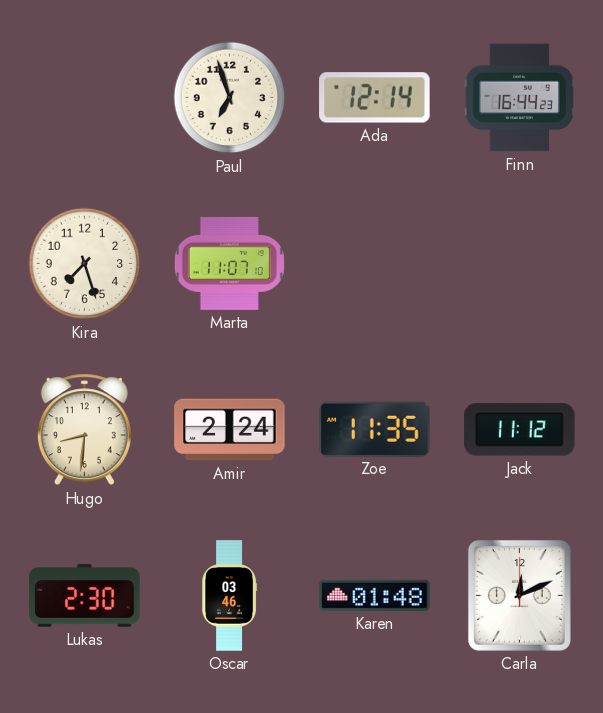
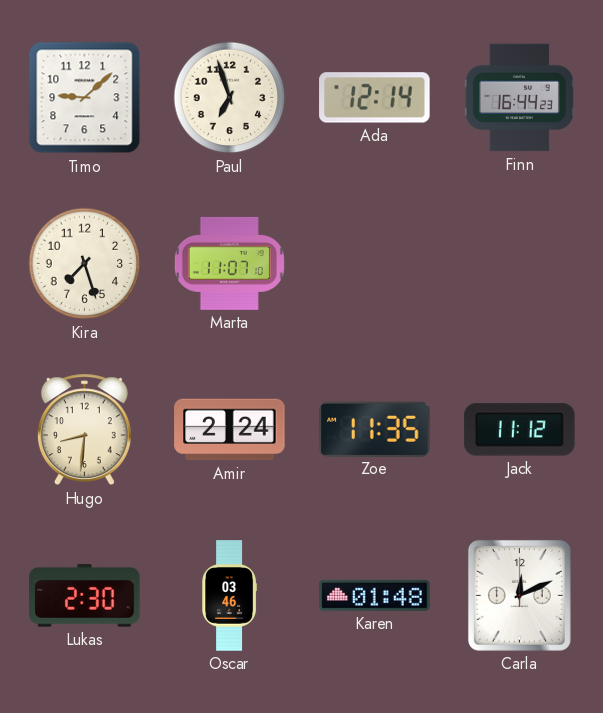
Timo: none -> 9:08
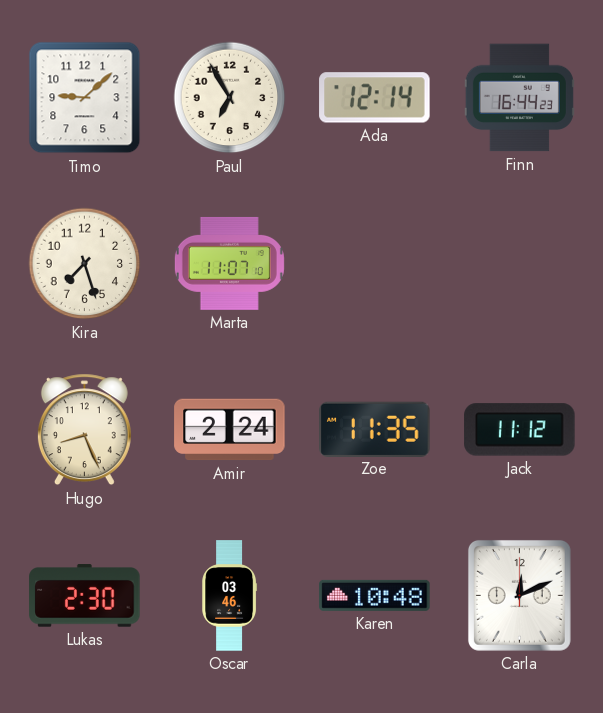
Paul: 6:57 -> 6:55
Hugo: 8:31 -> 8:26
Karen: 01:48 -> 10:48
